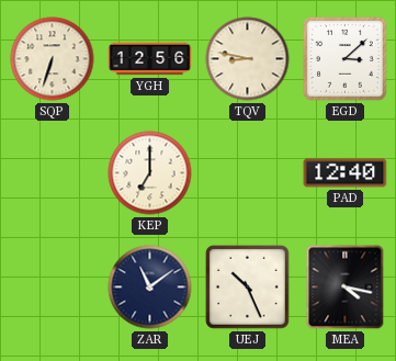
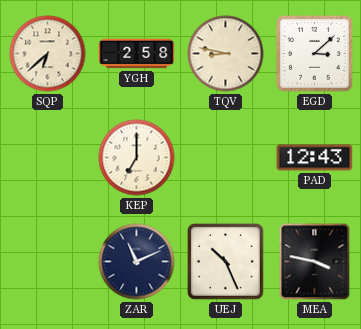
SQP: 6:33 -> 6:38
YGH: 12:56 -> 2:58
PAD: 12:40 -> 12:43
ZAR: 11:09 -> 11:11
MEA: 4:17 -> 3:47
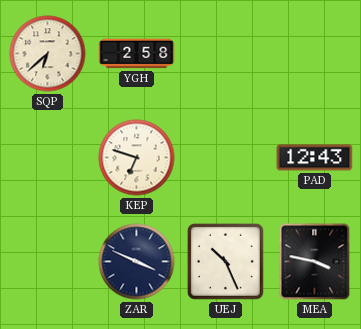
TQV: 8:47 -> none
EGD: 3:08 -> none
KEP: 7:00 -> 6:48
ZAR: 11:11 -> 3:49
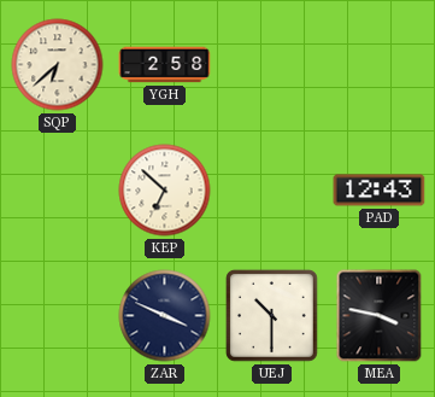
KEP: 6:48 -> 6:52
UEJ: 10:26 -> 10:30
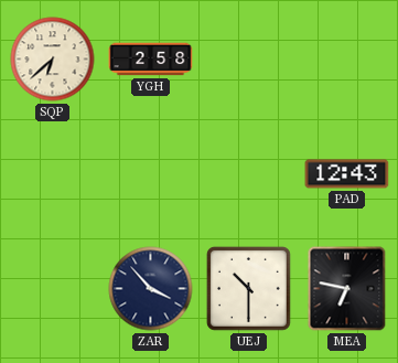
KEP: 6:52 -> none
ZAR: 3:49 -> 3:53
MEA: 3:47 -> 6:47
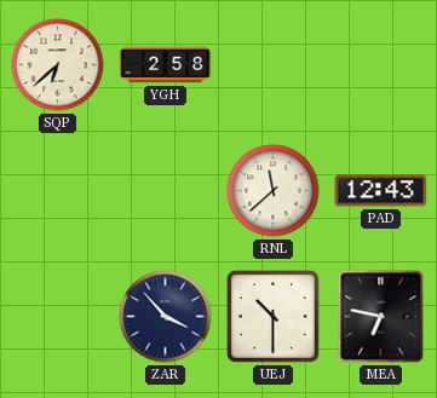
RNL: none -> 11:38
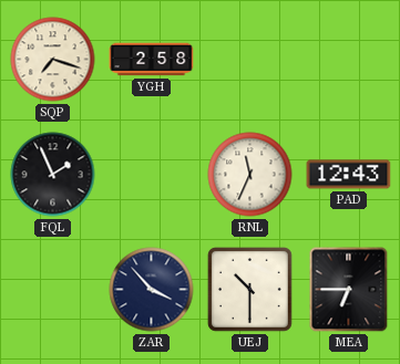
SQP: 6:38 -> 7:18
FQL: none -> 1:56
RNL: 11:38 -> 11:34
MEA: 6:47 -> 6:45
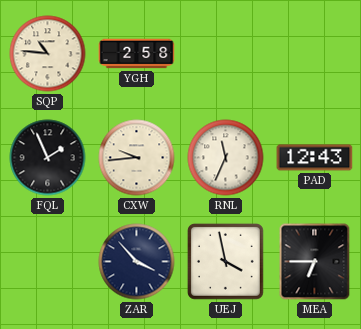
SQP: 7:18 -> 10:46
CXW: none -> 9:44
UEJ: 10:30 -> 3:58
